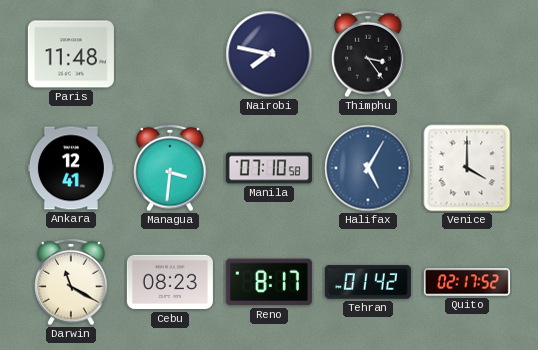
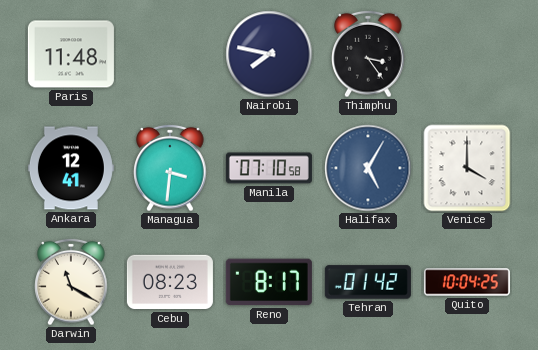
Quito: 02:17 -> 10:04
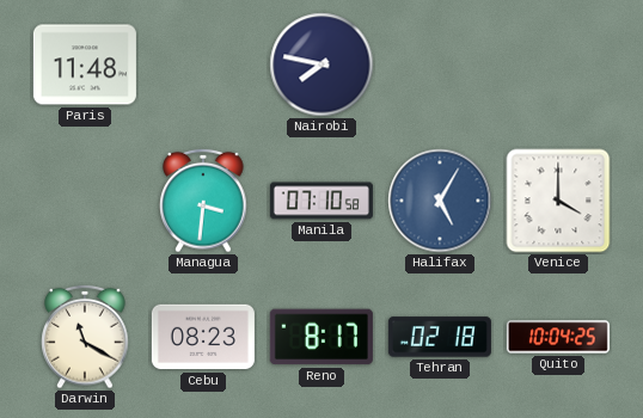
Thimphu: 3:24 -> none
Ankara: 12:41 -> none
Tehran: 01:42 -> 02:18
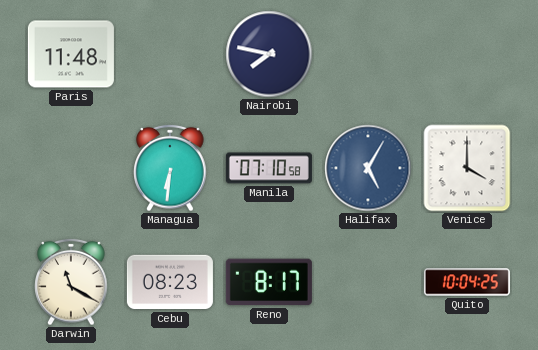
Managua: 3:31 -> 6:31
Tehran: 02:18 -> none
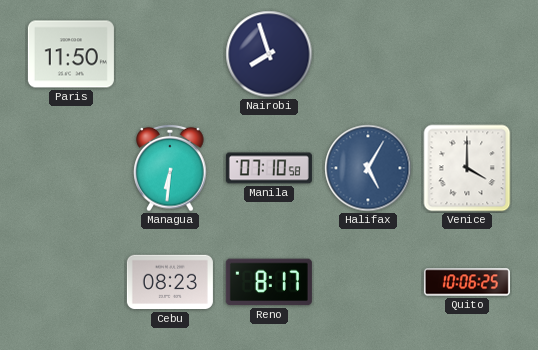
Paris: 11:48 -> 11:50
Nairobi: 7:47 -> 7:57
Darwin: 11:20 -> none
Quito: 10:04 -> 10:06
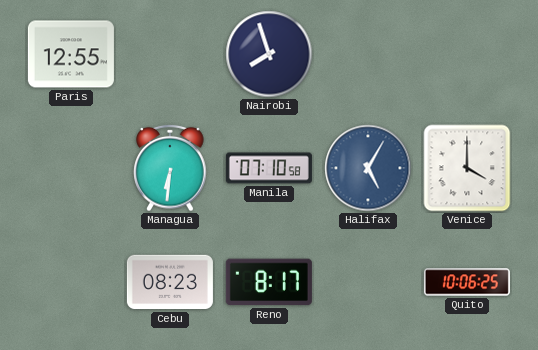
Paris: 11:50 -> 12:55
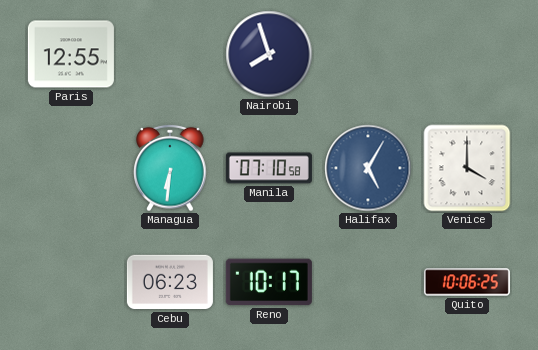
Cebu: 08:23 -> 06:23
Reno: 8:17 -> 10:17
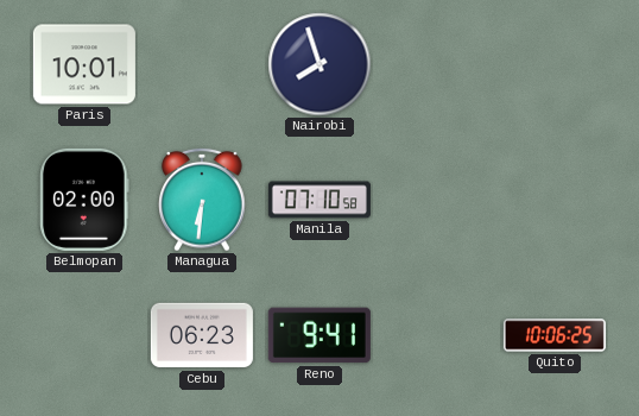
Paris: 12:55 -> 10:01
Belmopan: none -> 02:00
Halifax: 5:05 -> none
Venice: 4:00 -> none
Reno: 10:17 -> 9:41
